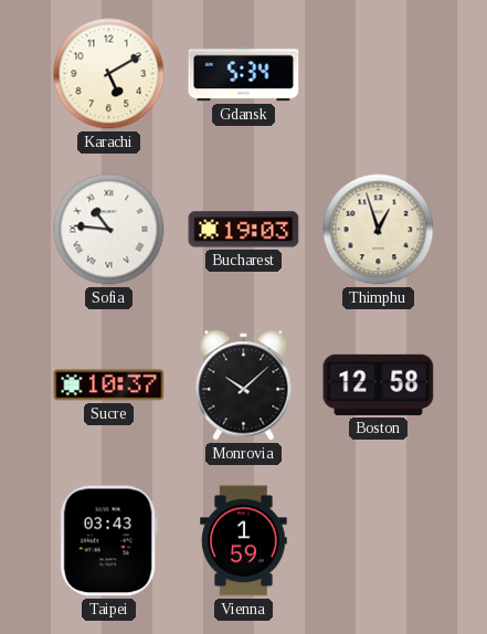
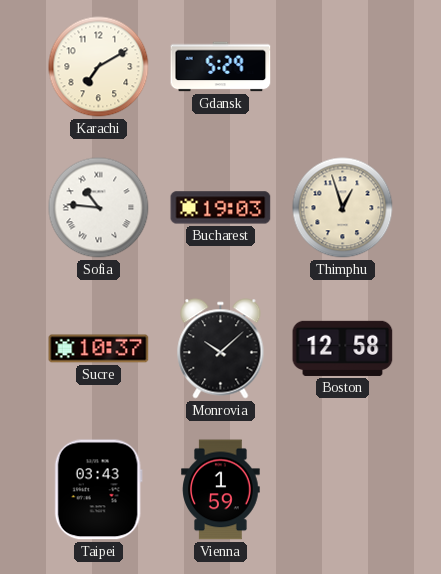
Karachi: 5:10 -> 7:10
Gdansk: 5:34 -> 5:29
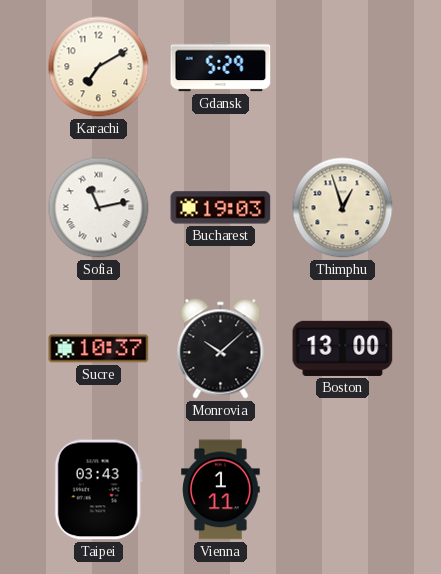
Sofia: 10:46 -> 11:13
Boston: 12:58 -> 13:00
Vienna: 1:59 -> 1:11
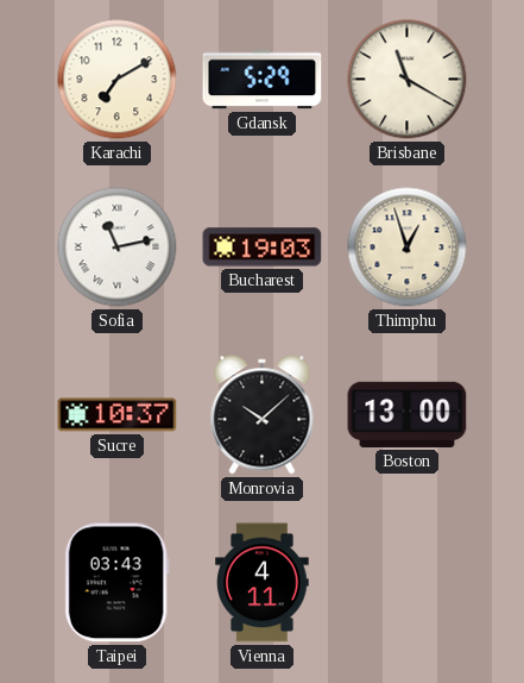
Brisbane: none -> 11:20
Vienna: 1:11 -> 4:11
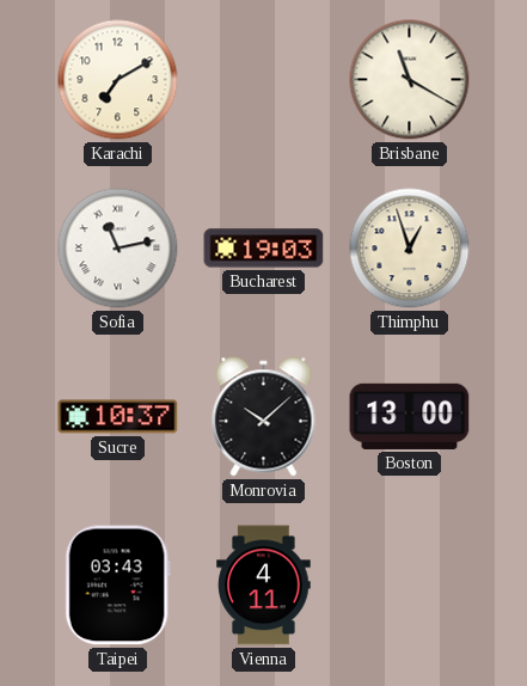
Gdansk: 5:29 -> none
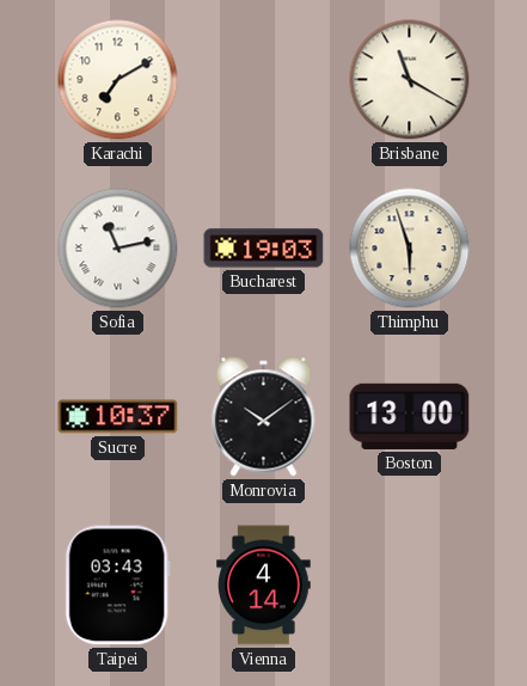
Thimphu: 12:57 -> 5:57
Monrovia: 10:08 -> 10:09
Vienna: 4:11 -> 4:14
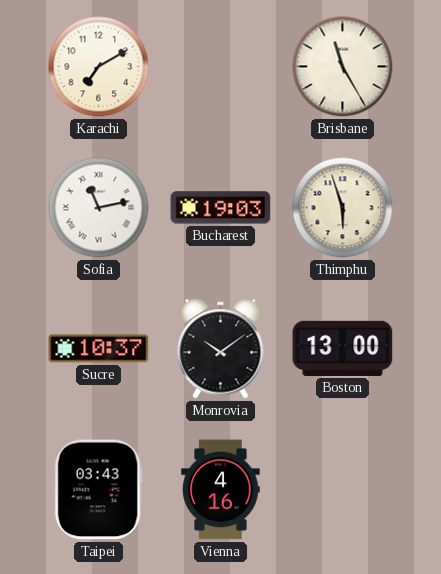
Brisbane: 11:20 -> 11:25
Vienna: 4:14 -> 4:16
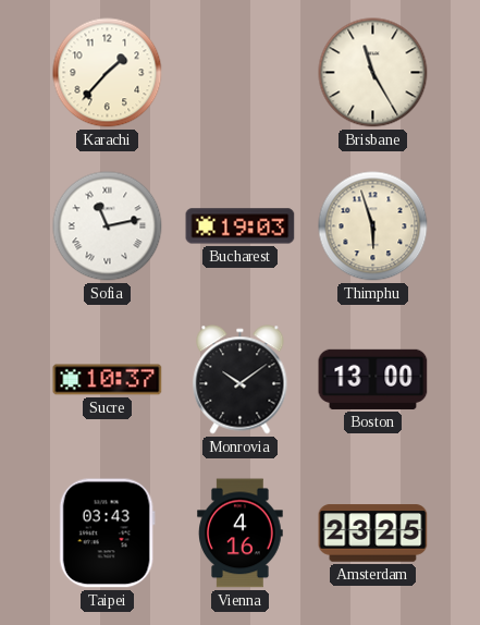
Karachi: 7:10 -> 1:37
Amsterdam: none -> 23:25
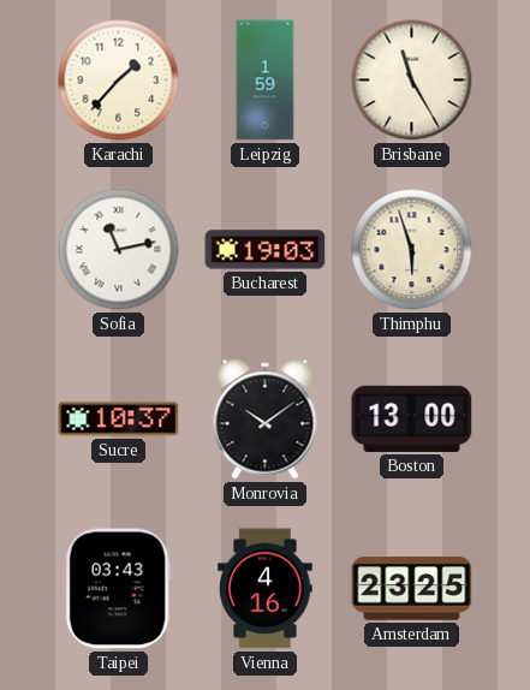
Leipzig: none -> 1:59
